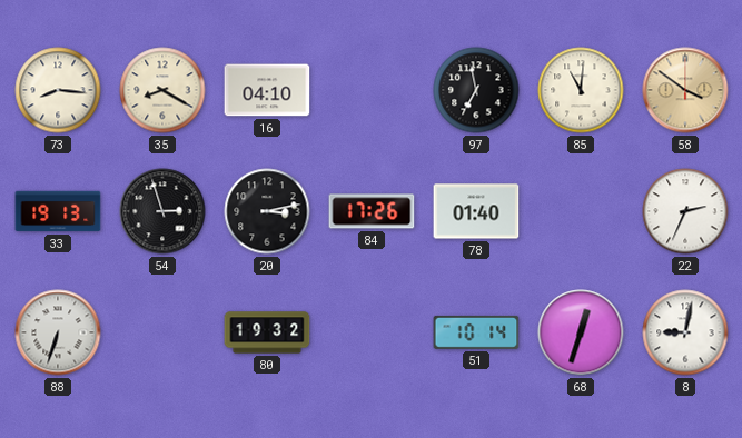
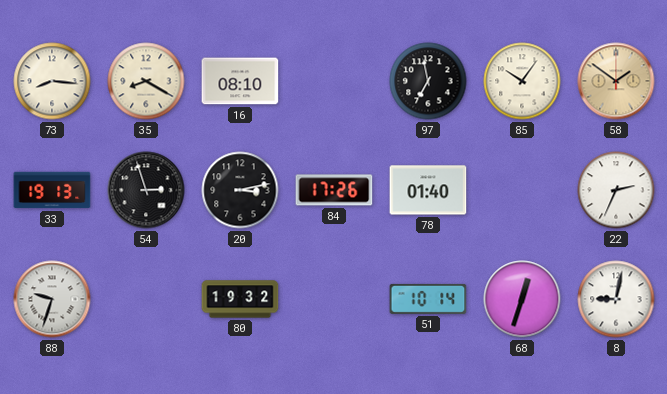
16: 04:10 -> 08:10
85: 11:01 -> 10:06
58: 3:51 -> 1:51
88: 6:33 -> 9:33
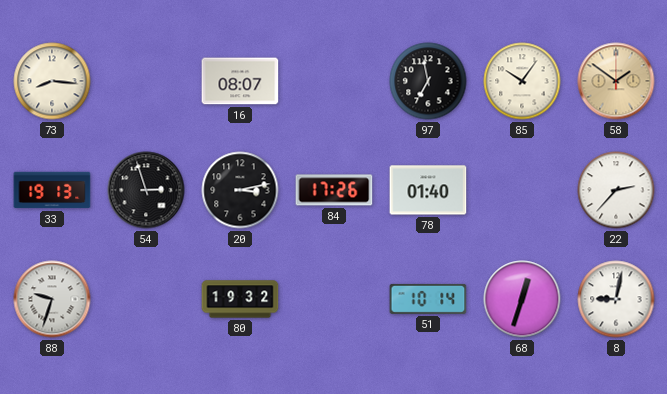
35: 8:20 -> none
16: 08:10 -> 08:07
22: 2:34 -> 2:37
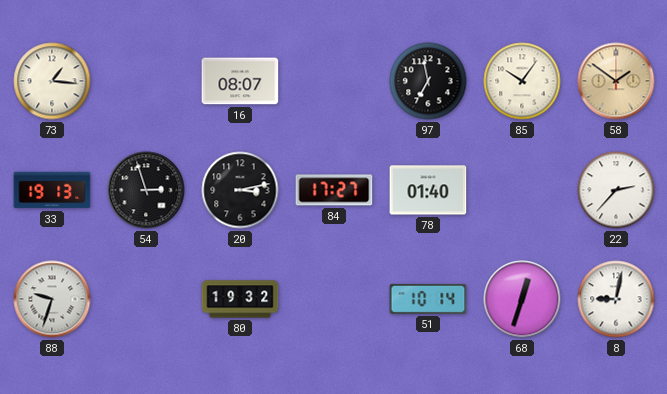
73: 8:16 -> 1:16
84: 17:26 -> 17:27
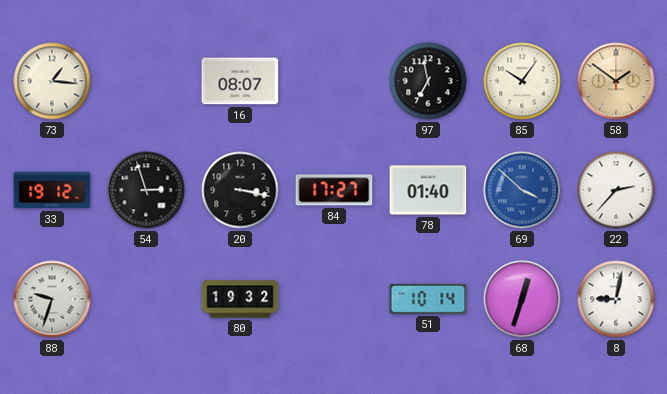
33: 19:13 -> 19:12
20: 3:13 -> 3:17
69: none -> 3:52
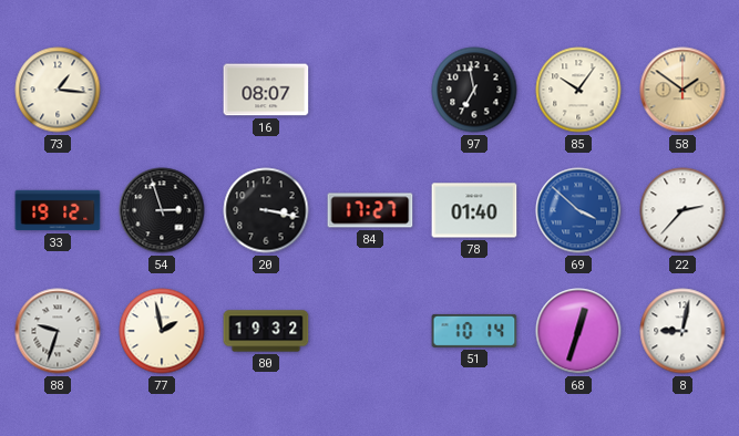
77: none -> 1:58
